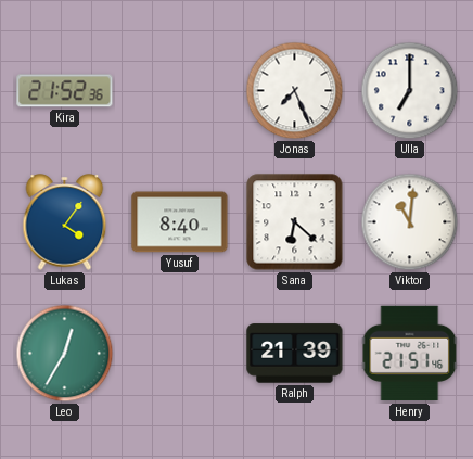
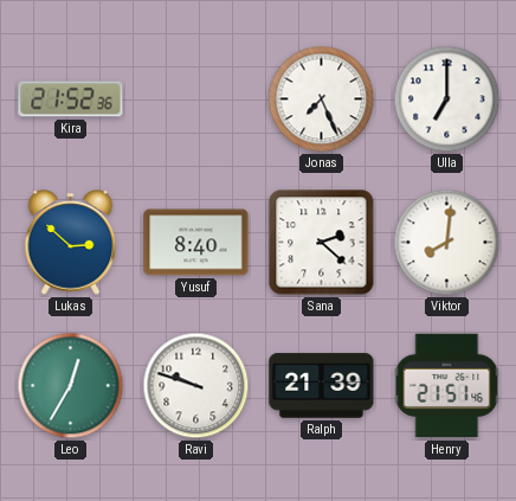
Lukas: 4:06 -> 2:52
Sana: 6:22 -> 2:22
Viktor: 11:01 -> 8:01
Ravi: none -> 9:48
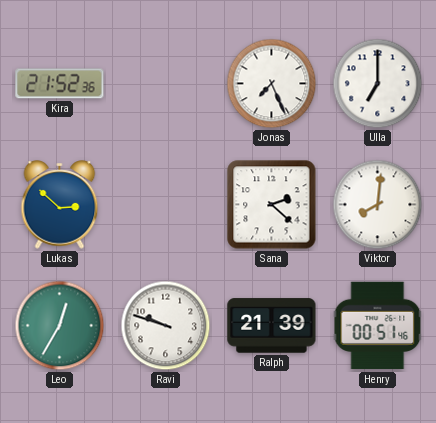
Yusuf: 8:40 -> none
Henry: 21:51 -> 00:51
